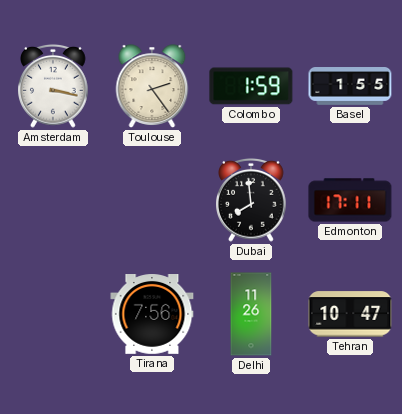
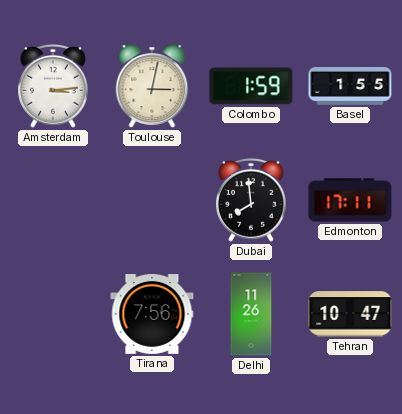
Amsterdam: 3:17 -> 3:14
Toulouse: 2:24 -> 3:02
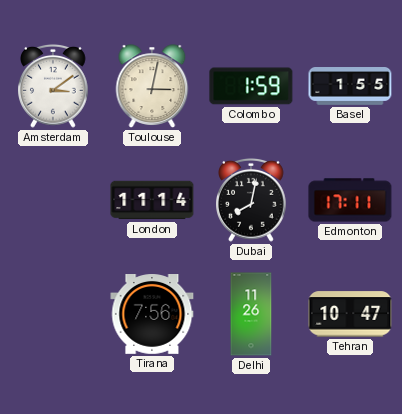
Amsterdam: 3:14 -> 3:09
London: none -> 11:14
Dubai: 7:59 -> 8:02
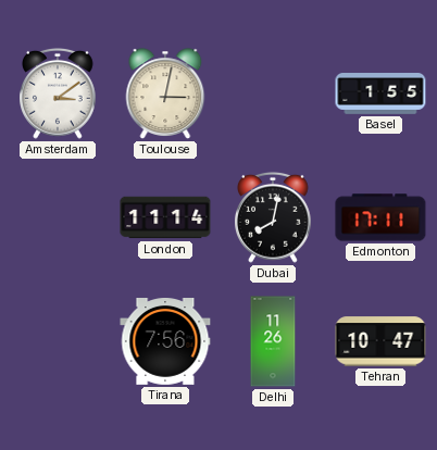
Colombo: 1:59 -> none
